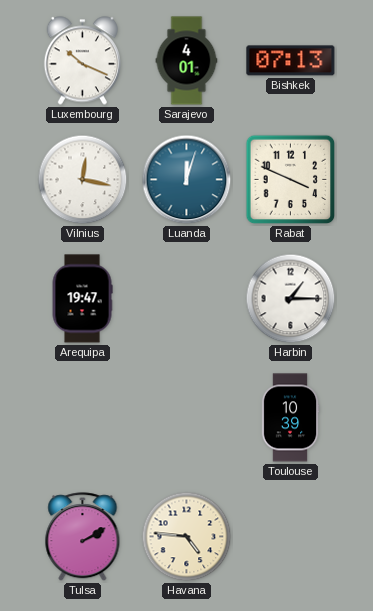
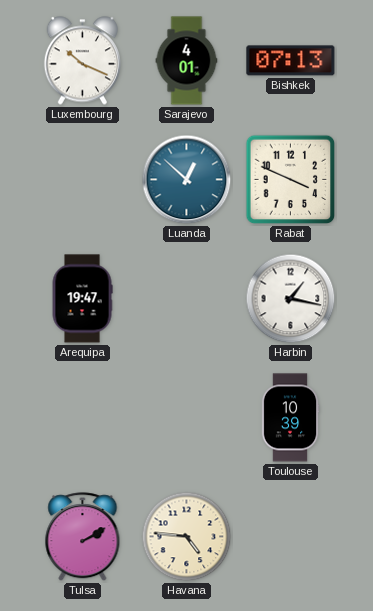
Vilnius: 12:17 -> none
Luanda: 12:03 -> 12:52
Harbin: 1:15 -> 1:17
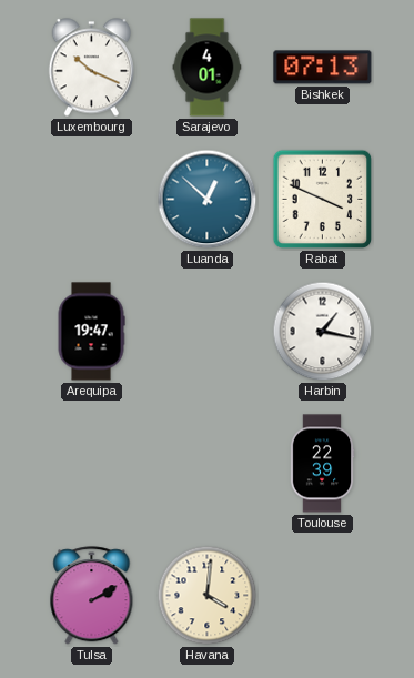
Toulouse: 10:39 -> 22:39
Havana: 4:46 -> 4:01
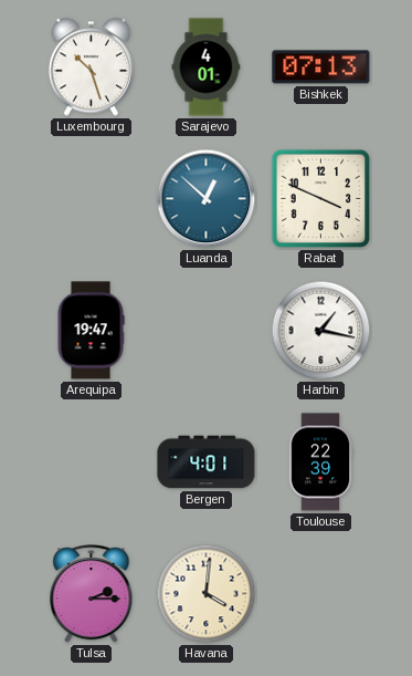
Luxembourg: 10:19 -> 10:27
Bergen: none -> 4:01
Tulsa: 2:10 -> 2:15
